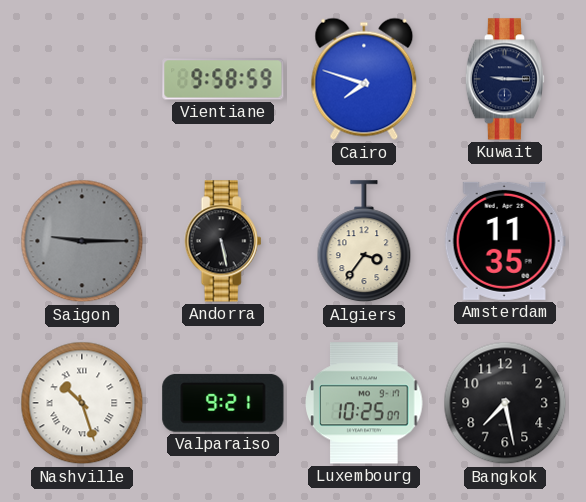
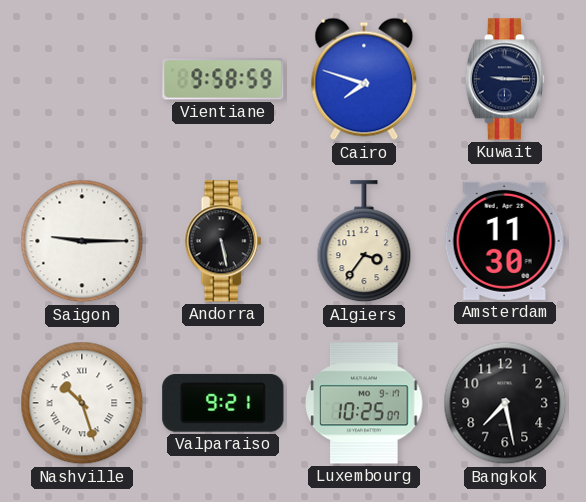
Saigon dial: grey -> white
Amsterdam: 11:35 -> 11:30
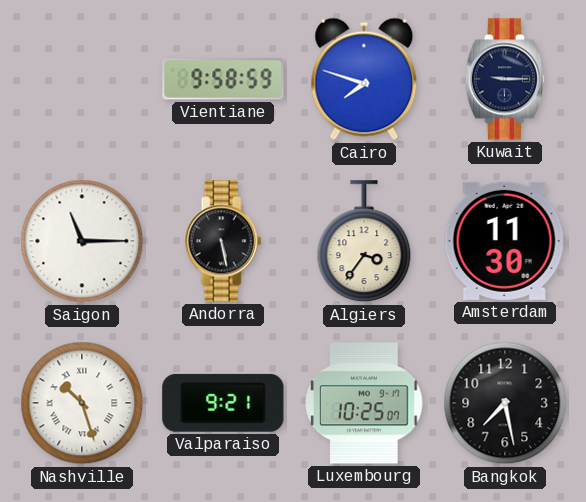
Saigon: 9:15 -> 11:15
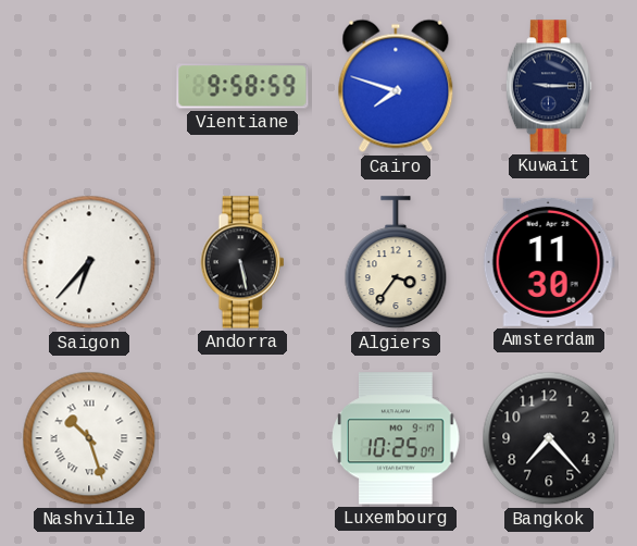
Saigon: 11:15 -> 6:37
Valparaiso: 9:21 -> none
Bangkok: 7:28 -> 7:23
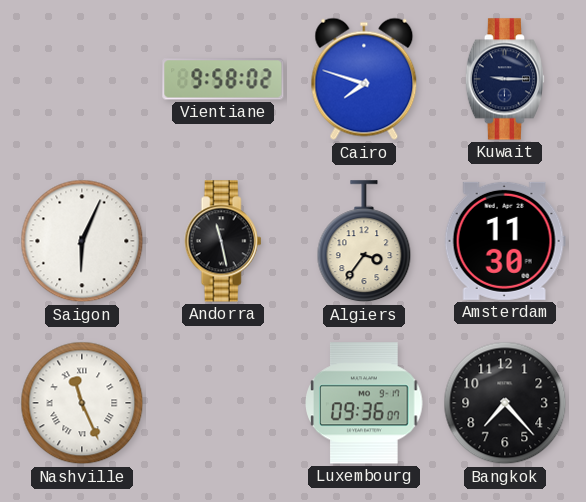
Vientiane: 9:58:59 -> 9:58:02
Saigon: 6:37 -> 6:04
Andorra: 5:28 -> 11:28
Nashville: 10:27 -> 11:26
Luxembourg: 10:25 -> 09:36
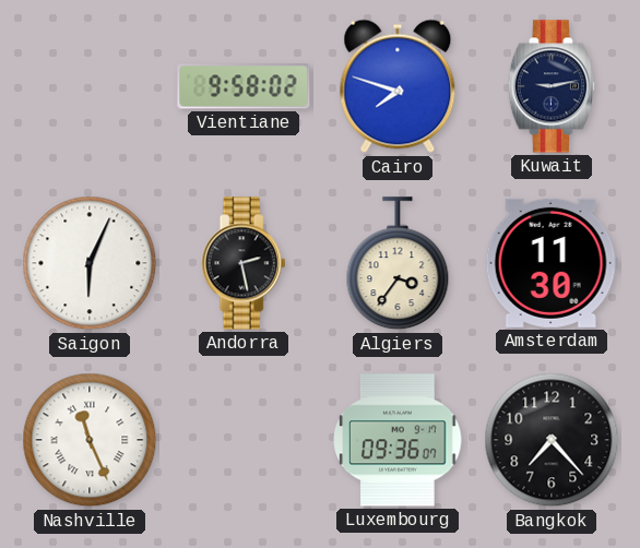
Kuwait: 9:15 -> 9:13
Andorra: 11:28 -> 2:28
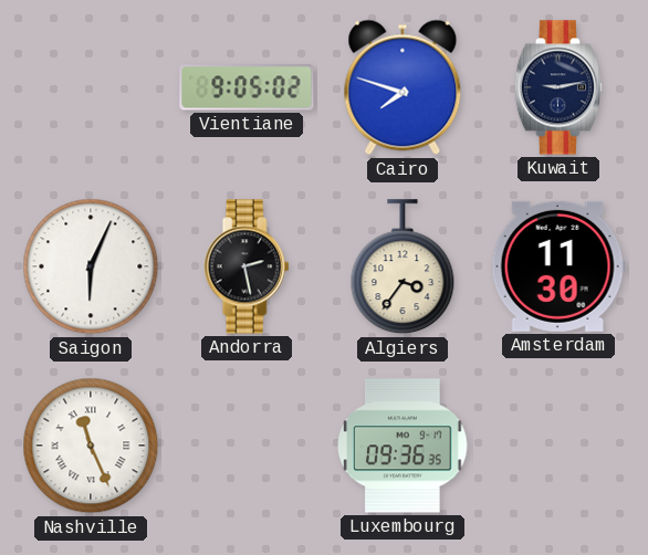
Vientiane: 9:58 -> 9:05
Luxembourg: 09:36:07 -> 09:36:35
Bangkok: 7:23 -> none
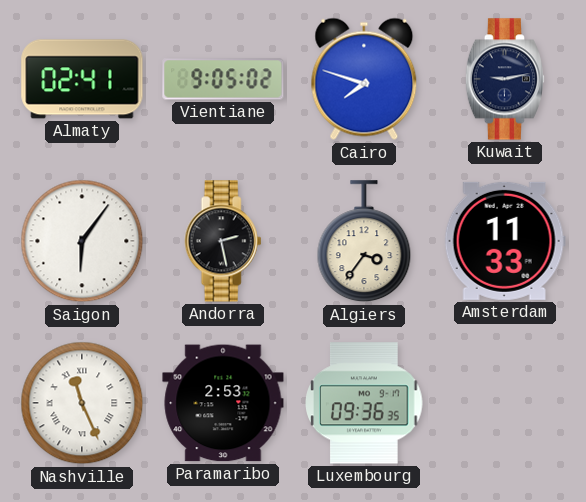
Almaty: none -> 02:41
Saigon: 6:04 -> 6:06
Amsterdam: 11:30 -> 11:33
Paramaribo: none -> 2:53
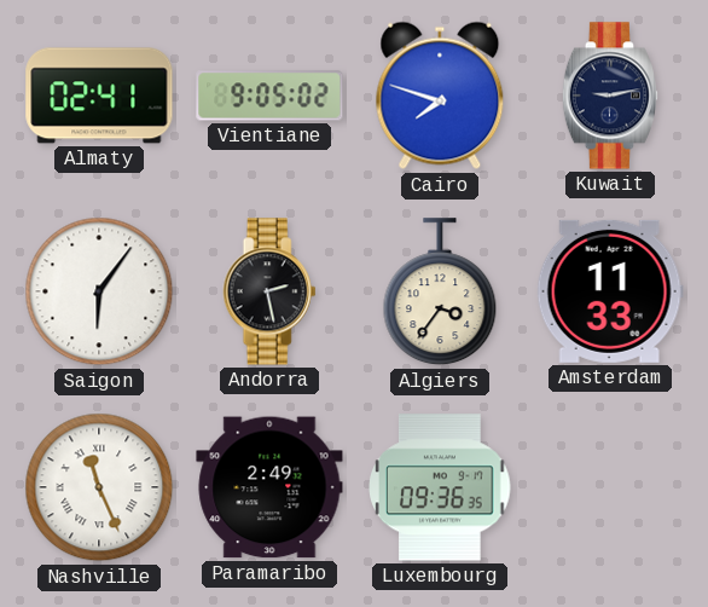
Paramaribo: 2:53 -> 2:49
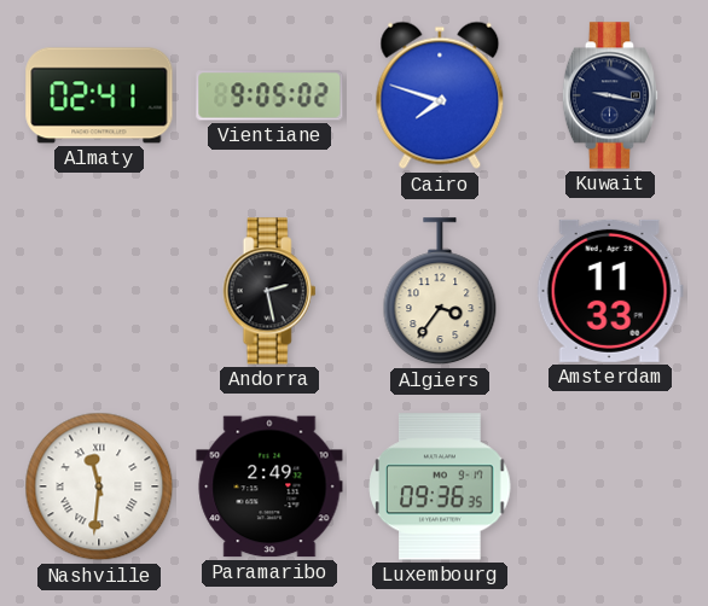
Kuwait: 9:13 -> 9:17
Saigon: 6:06 -> none
Nashville: 11:26 -> 11:31
